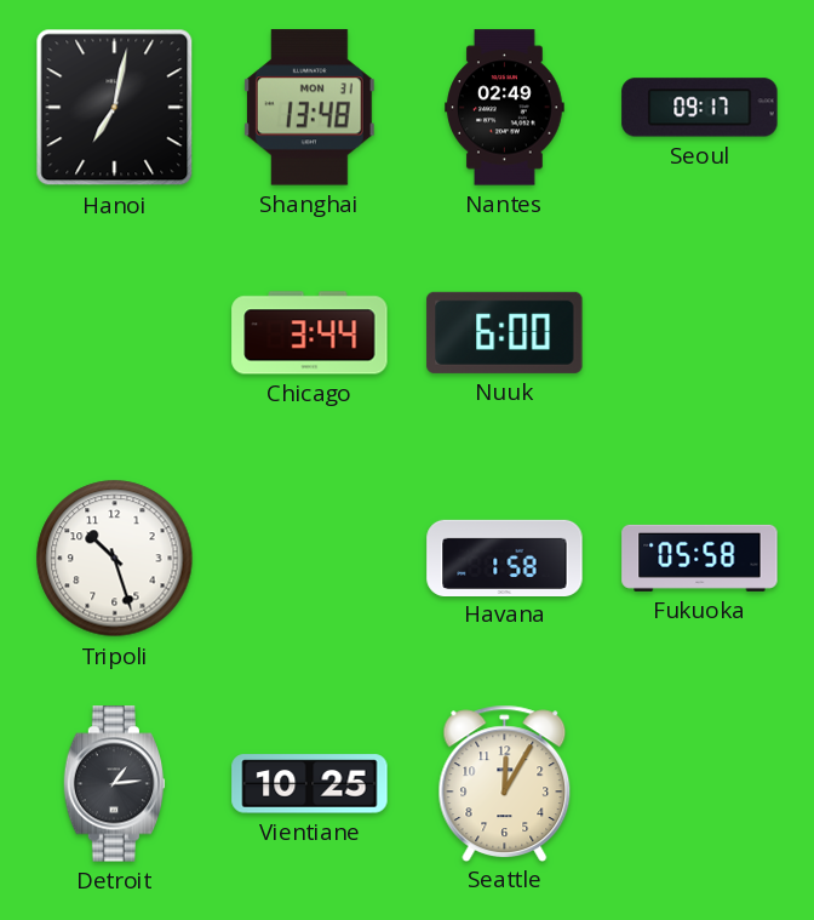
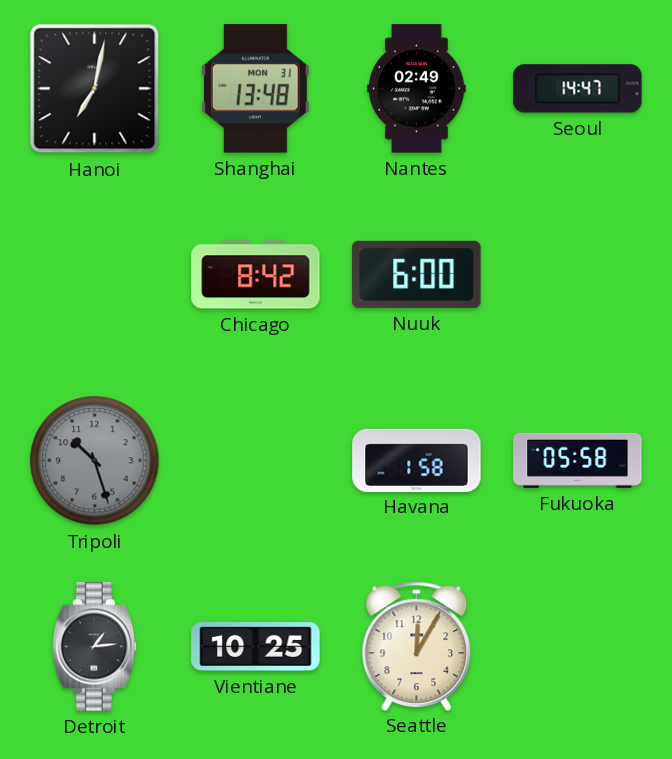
Seoul: 09:17 -> 14:47
Chicago: 3:44 -> 8:42
Tripoli dial: white -> grey
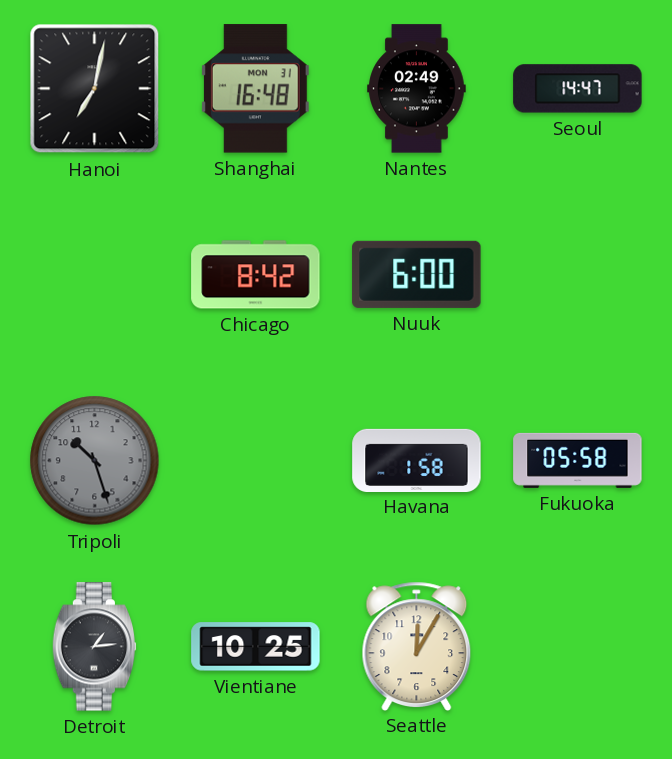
Shanghai: 13:48 -> 16:48
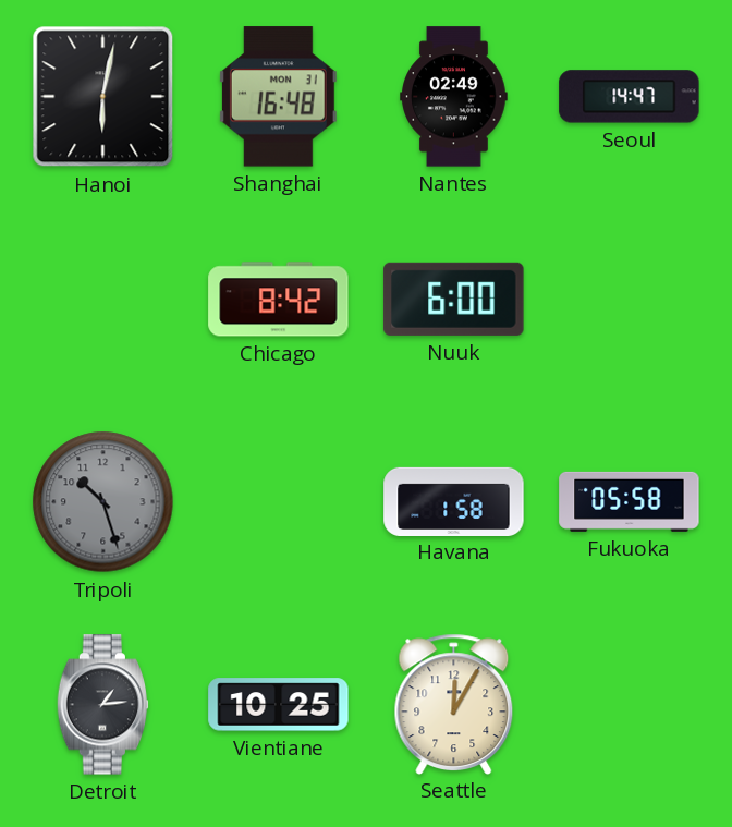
Hanoi: 7:02 -> 6:02
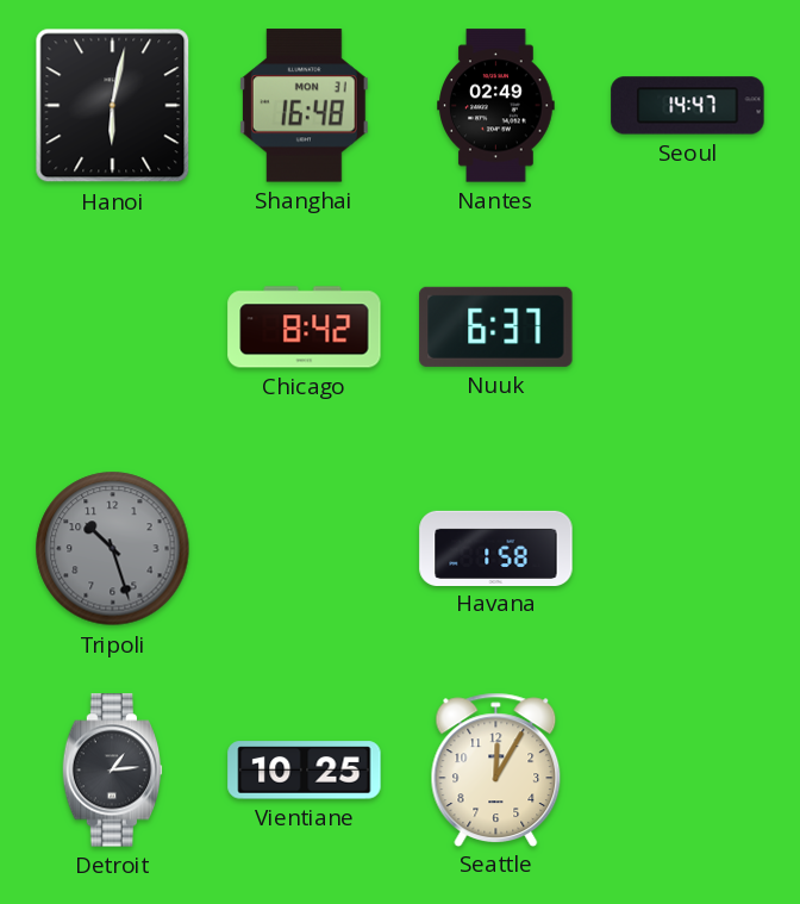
Nuuk: 6:00 -> 6:37
Fukuoka: 05:58 -> none
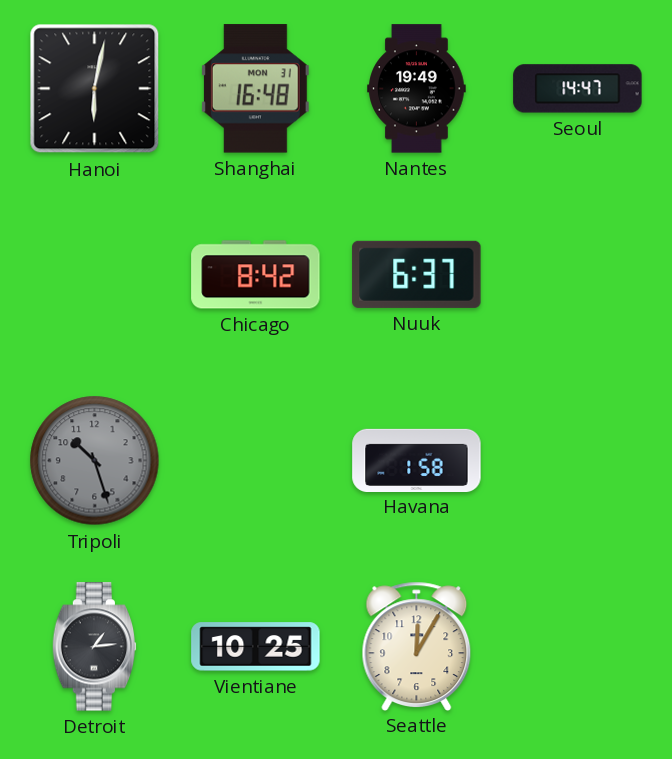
Nantes: 02:49 -> 19:49
